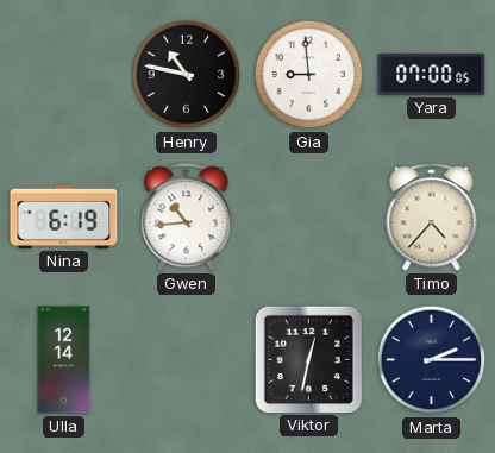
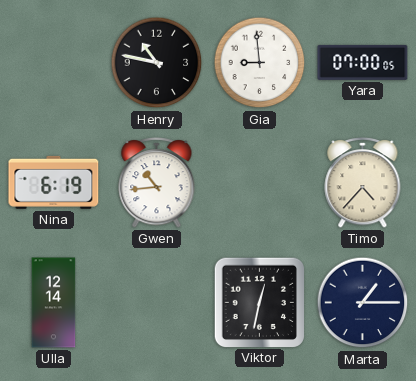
Marta: 2:15 -> 1:15
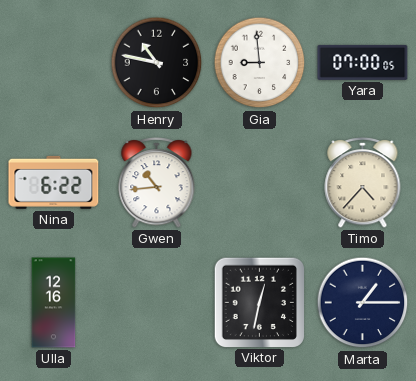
Nina: 6:19 -> 6:22
Ulla: 12:14 -> 12:16
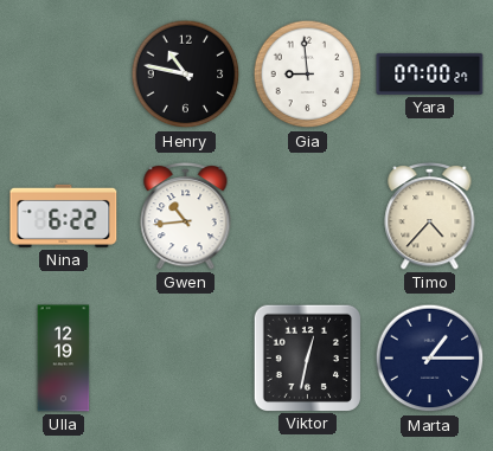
Yara: 07:00:05 -> 07:00:27
Ulla: 12:16 -> 12:19
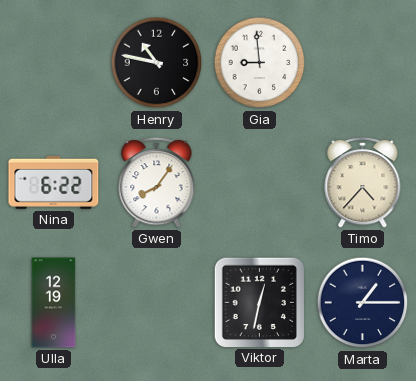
Yara: 07:00 -> none
Gwen: 10:44 -> 8:06
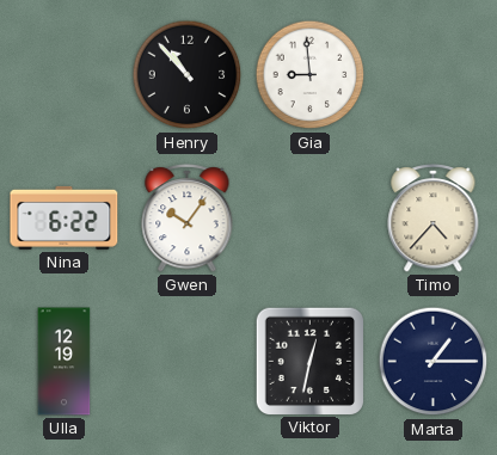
Henry: 10:47 -> 10:53
Gwen: 8:06 -> 10:06
